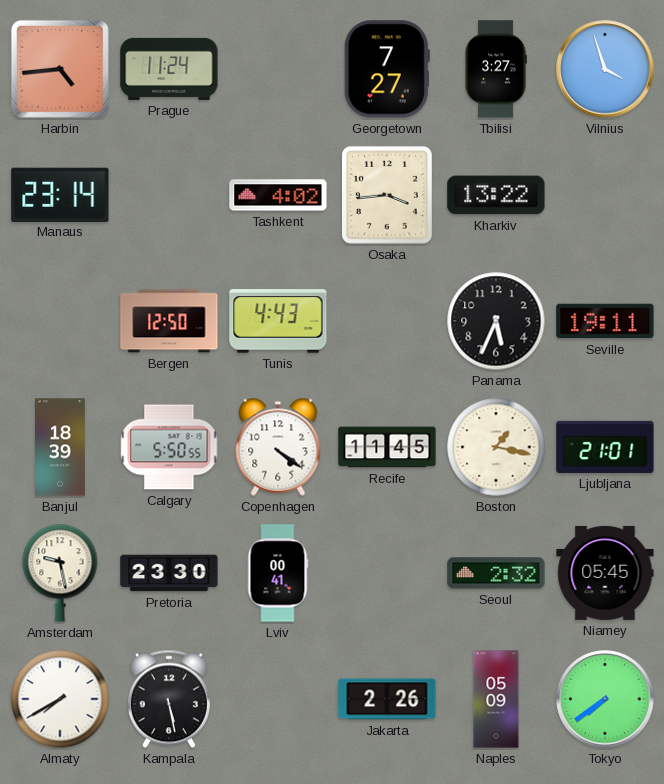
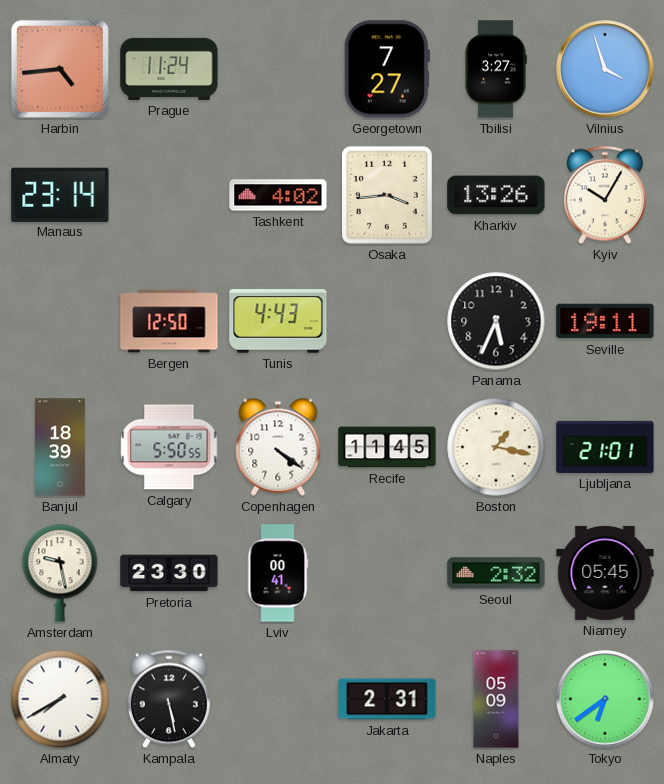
Kharkiv: 13:22 -> 13:26
Kyiv: none -> 10:05
Jakarta: 2:26 -> 2:31
Tokyo: 7:39 -> 6:39
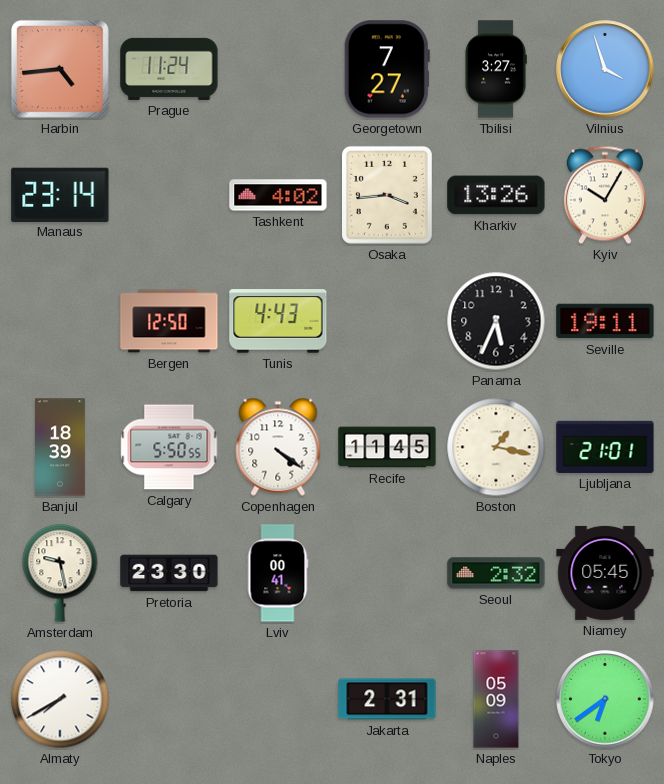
Kampala: 5:28 -> none
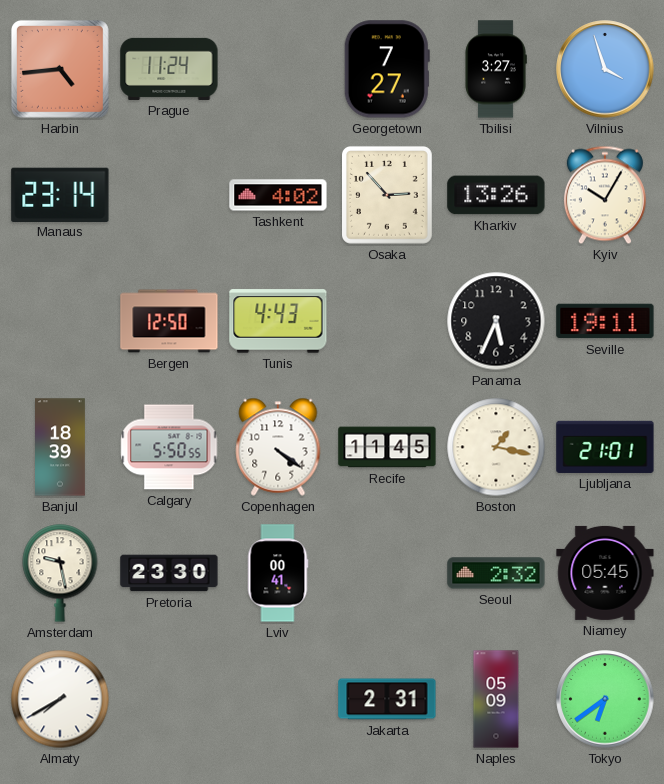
Osaka: 3:44 -> 2:53
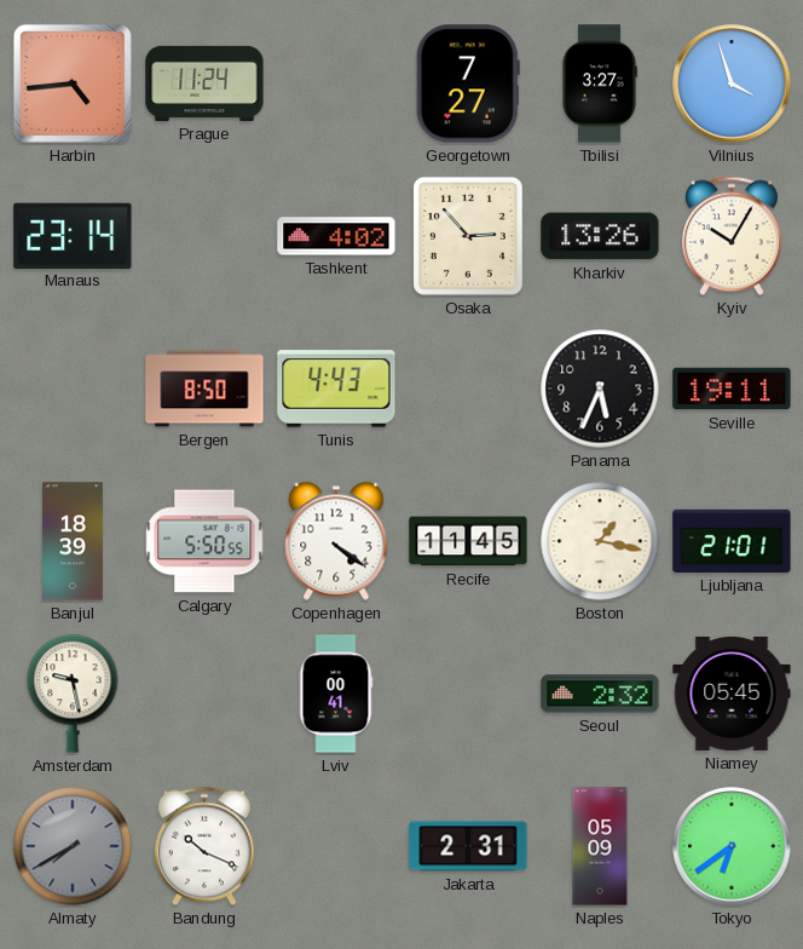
Bergen: 12:50 -> 8:50
Pretoria: 23:30 -> none
Almaty dial: white -> grey
Bandung: none -> 10:19
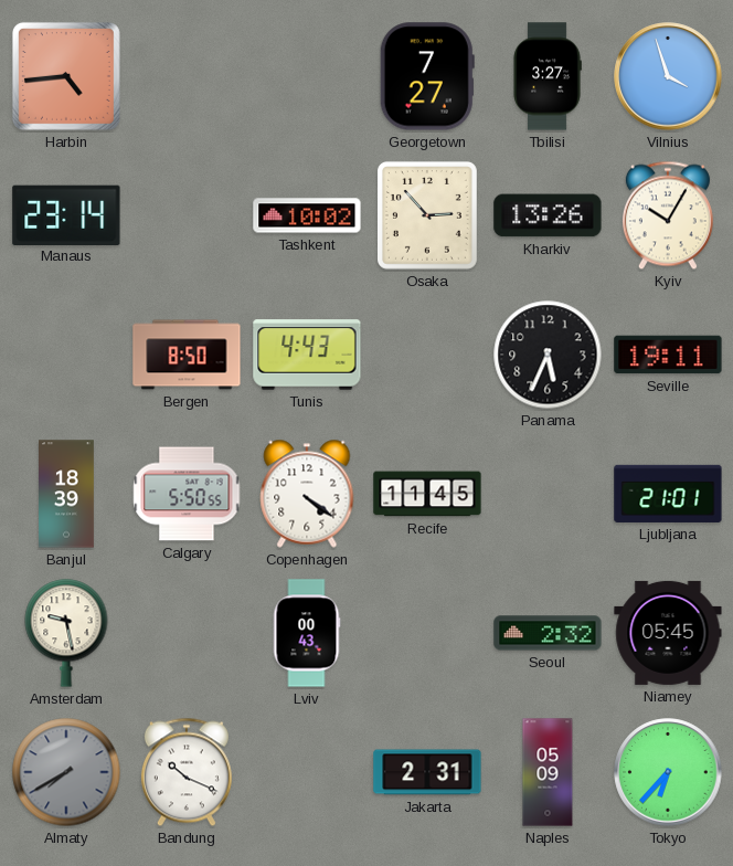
Prague: 11:24 -> none
Tashkent: 4:02 -> 10:02
Boston: 1:17 -> none
Lviv: 00:41 -> 00:43
Tokyo: 6:39 -> 6:37
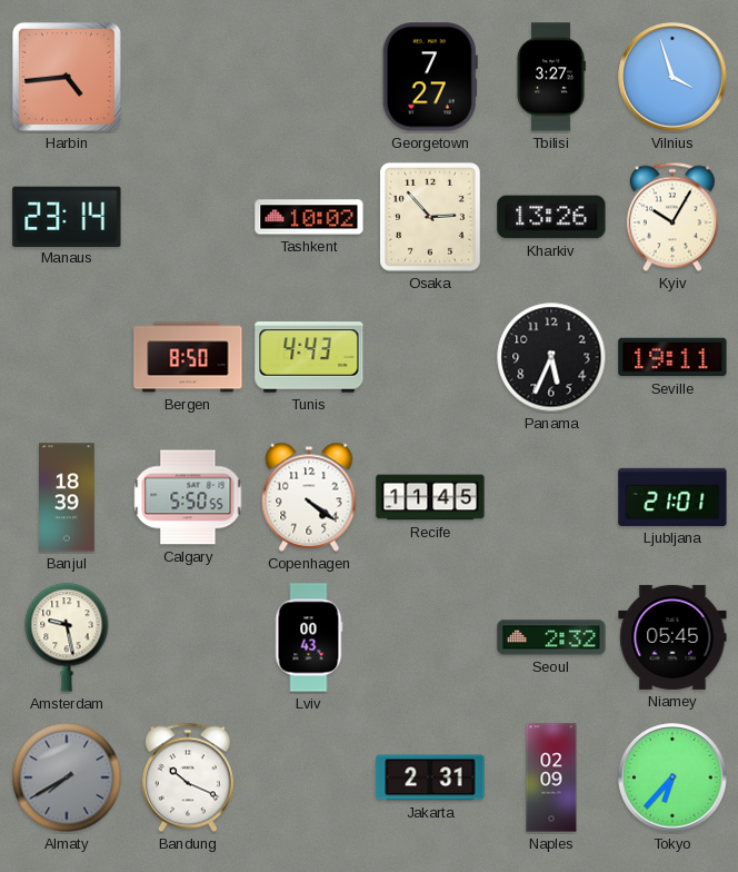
Naples: 05:09 -> 02:09
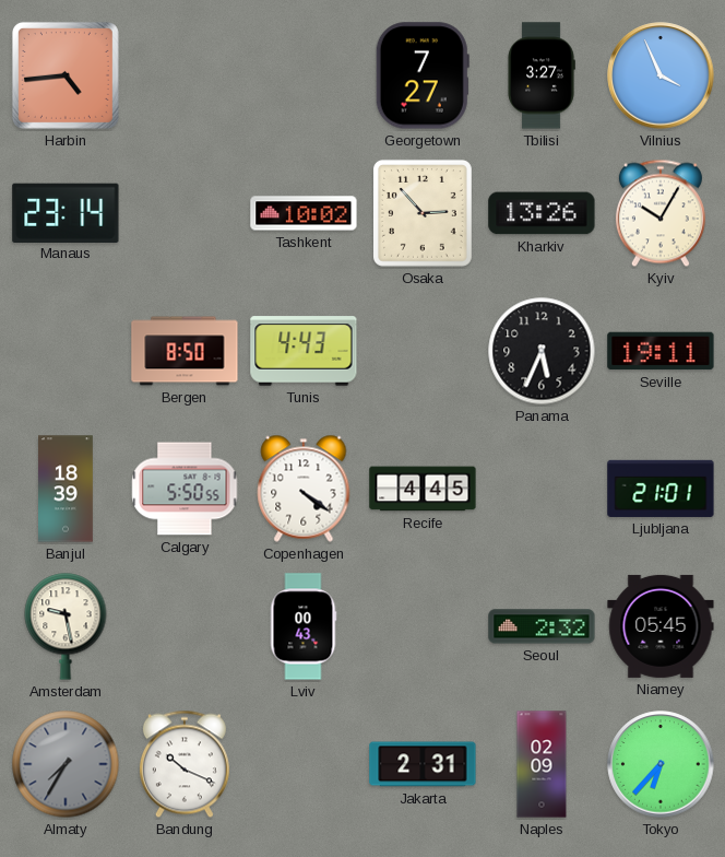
Vilnius: 3:57 -> 3:56
Recife: 11:45 -> 4:45
Almaty: 7:40 -> 7:35
